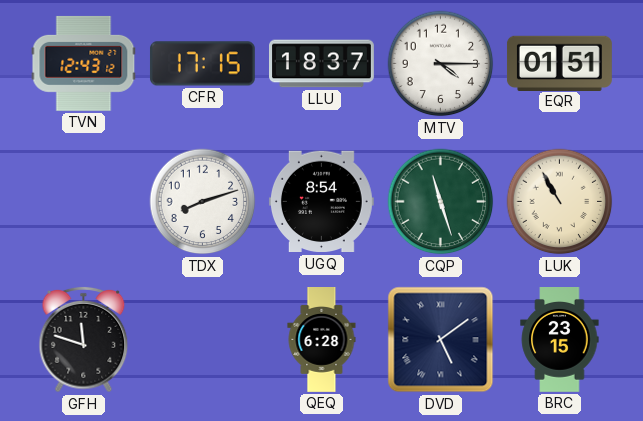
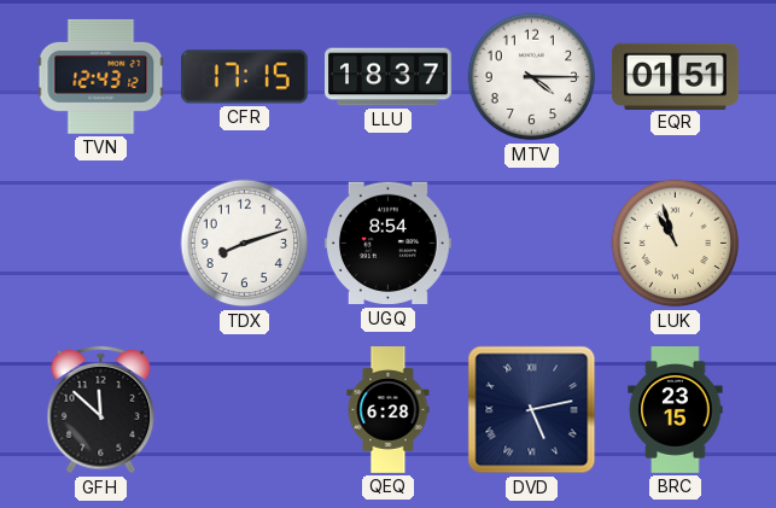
CQP: 11:27 -> none
LUK: 10:55 -> 10:57
GFH: 11:48 -> 11:52
DVD: 5:09 -> 5:13
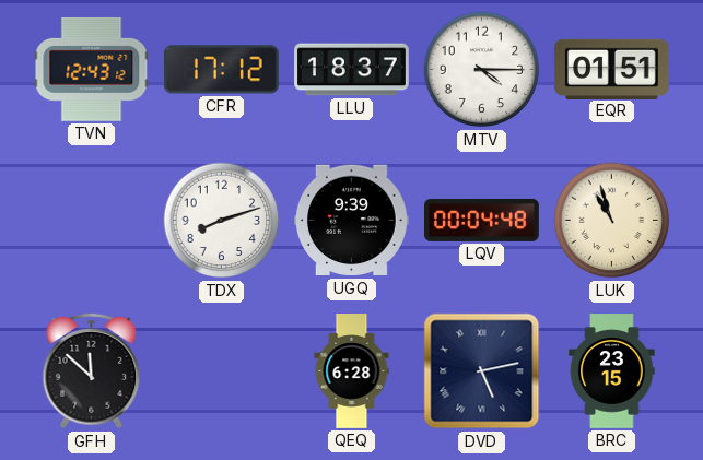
CFR: 17:15 -> 17:12
UGQ: 8:54 -> 9:39
LQV: none -> 00:04
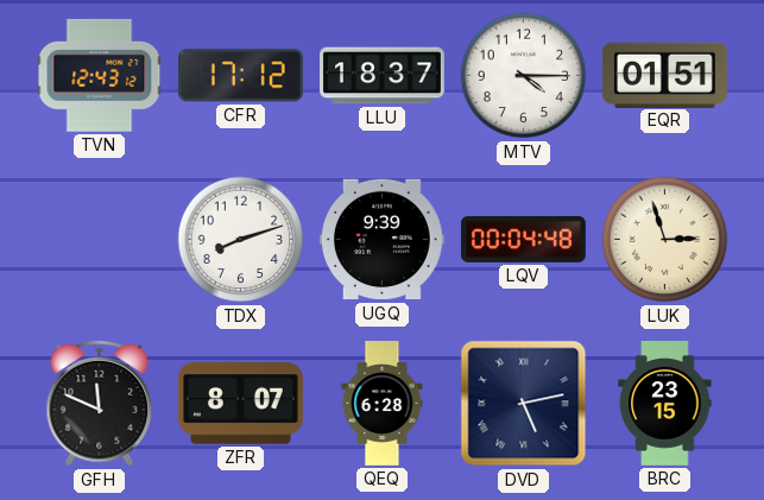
LUK: 10:57 -> 2:57
GFH: 11:52 -> 11:49
ZFR: none -> 8:07
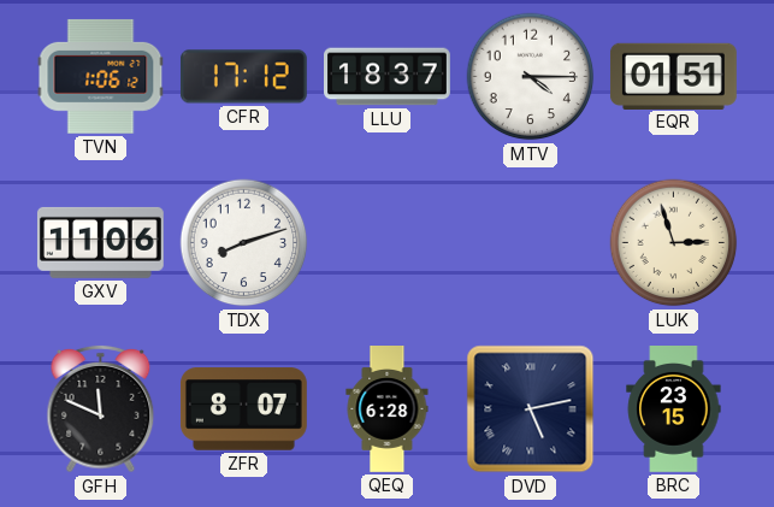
TVN: 12:43 -> 1:06
GXV: none -> 11:06
UGQ: 9:39 -> none
LQV: 00:04 -> none
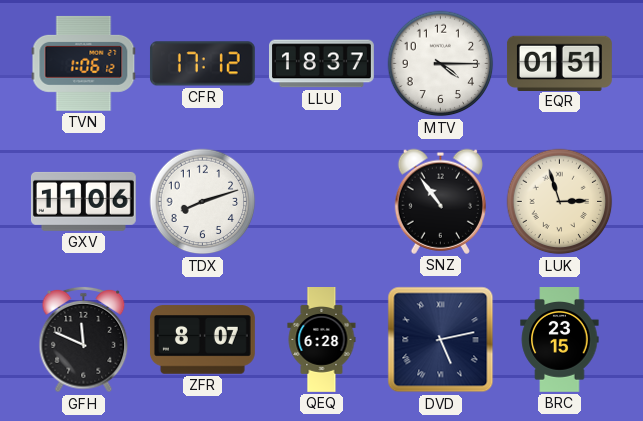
SNZ: none -> 10:54
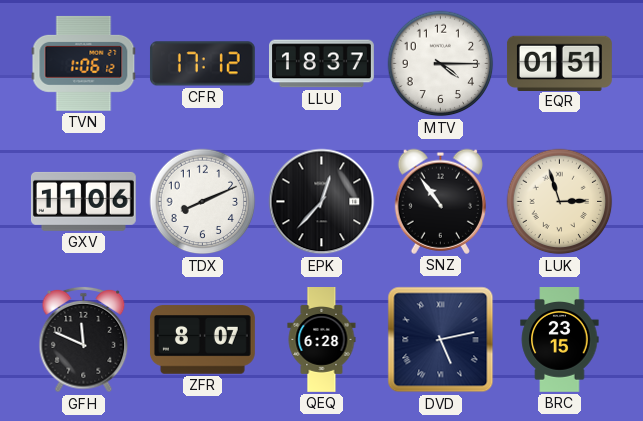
TDX: 8:12 -> 8:11
EPK: none -> 12:37
